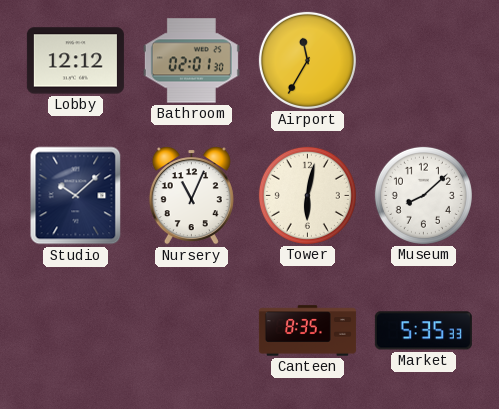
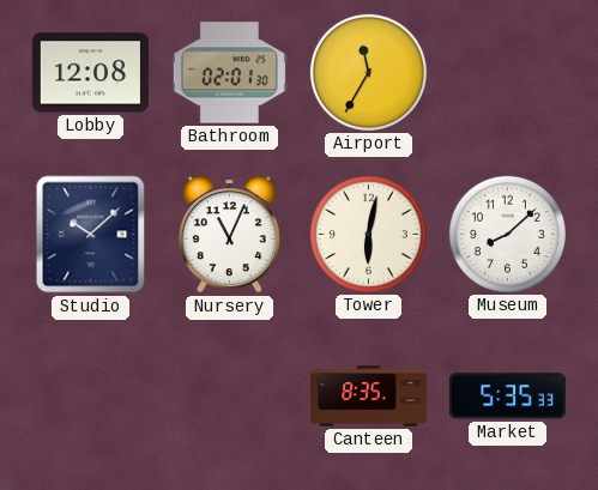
Lobby: 12:12 -> 12:08
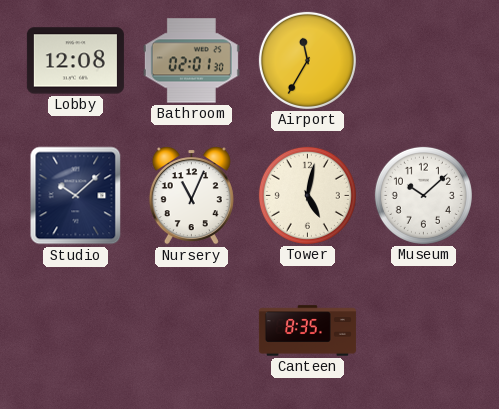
Tower: 6:02 -> 5:02
Museum: 8:08 -> 10:08
Market: 5:35 -> none
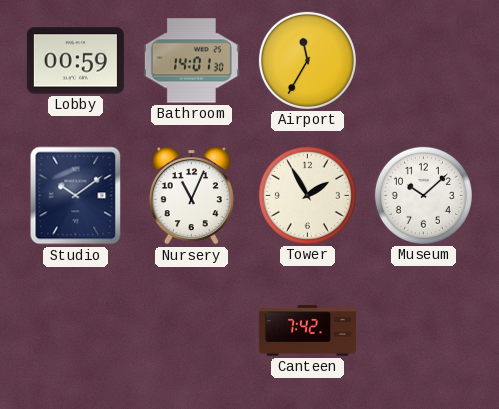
Lobby: 12:08 -> 00:59
Bathroom: 02:01 -> 14:01
Studio: 10:08 -> 10:09
Tower: 5:02 -> 1:55
Canteen: 8:35 -> 7:42
